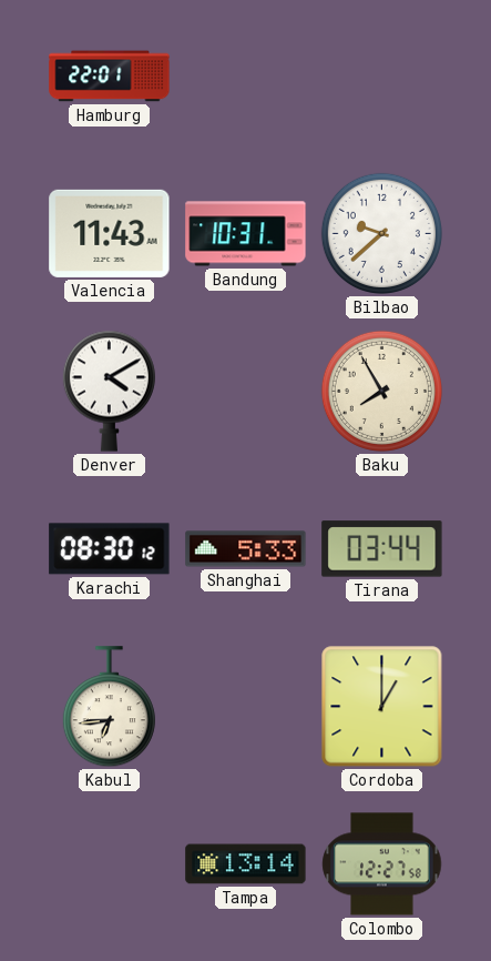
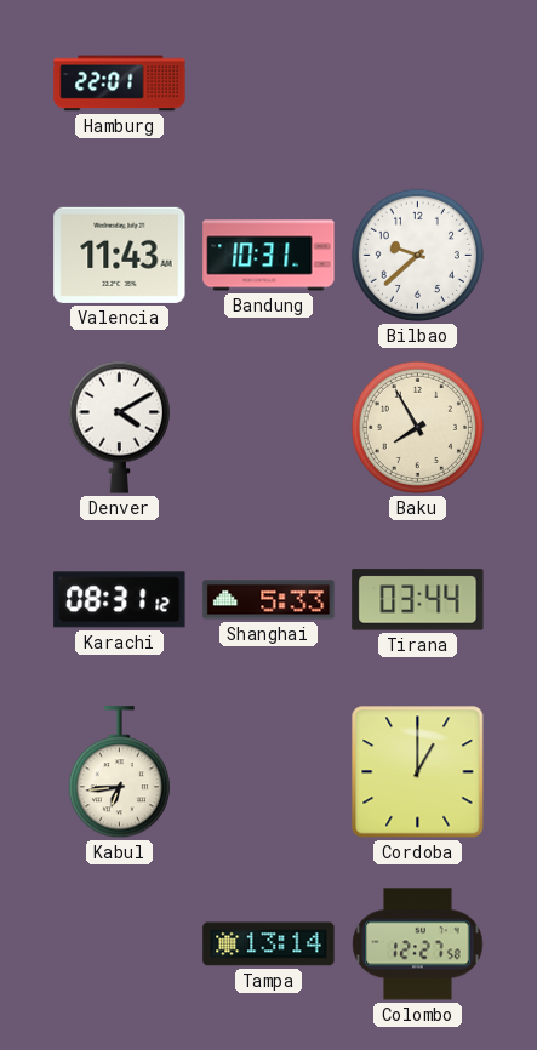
Karachi: 08:30 -> 08:31
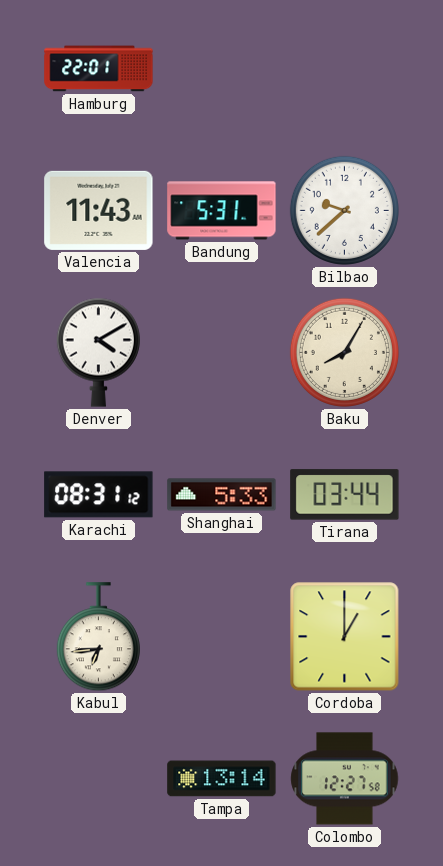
Bandung: 10:31 -> 5:31
Baku: 7:55 -> 8:05
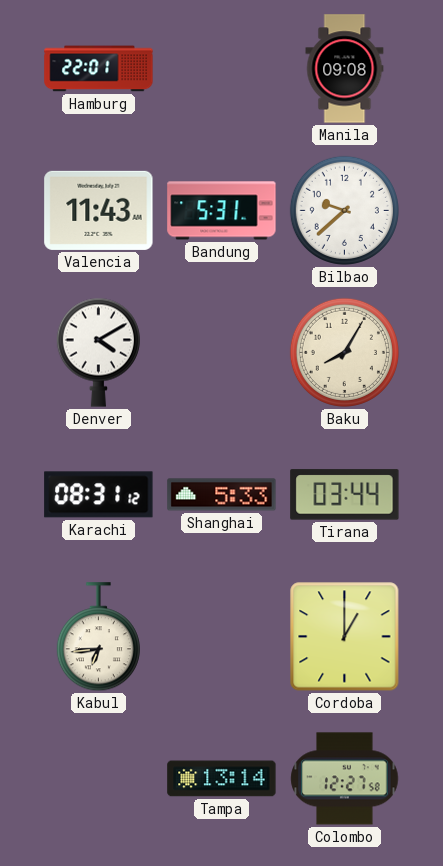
Manila: none -> 09:08
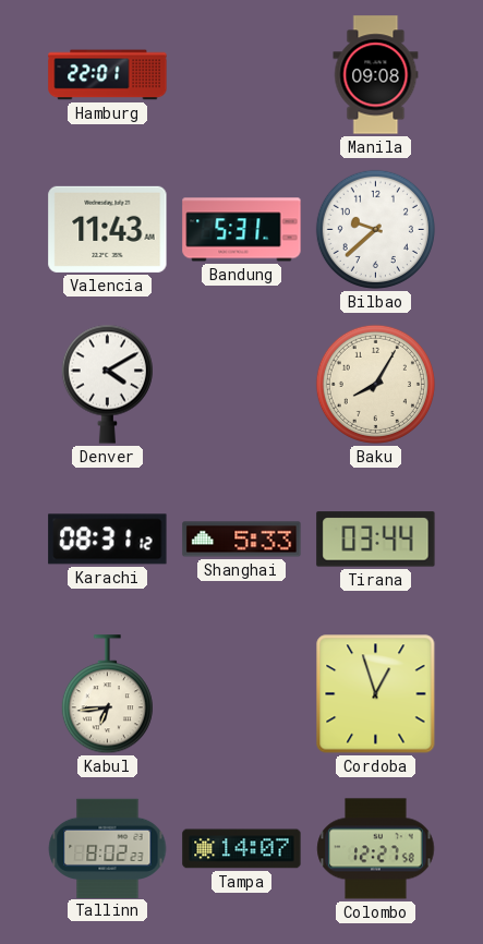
Cordoba: 1:00 -> 12:57
Tallinn: none -> 8:02
Tampa: 13:14 -> 14:07
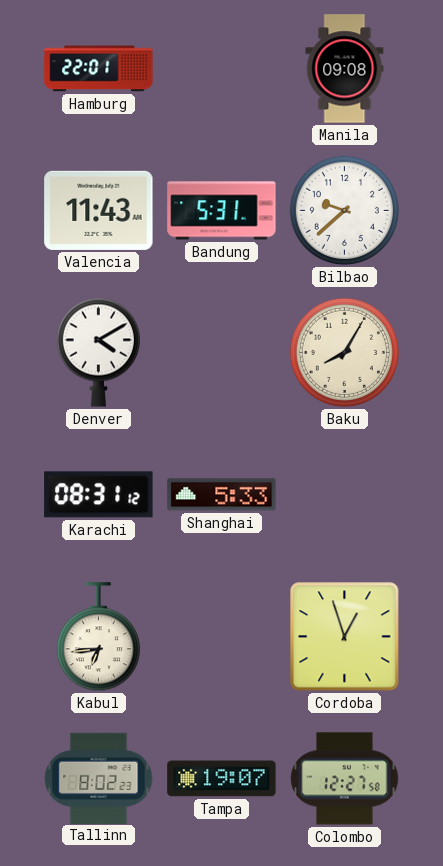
Tirana: 03:44 -> none
Tampa: 14:07 -> 19:07
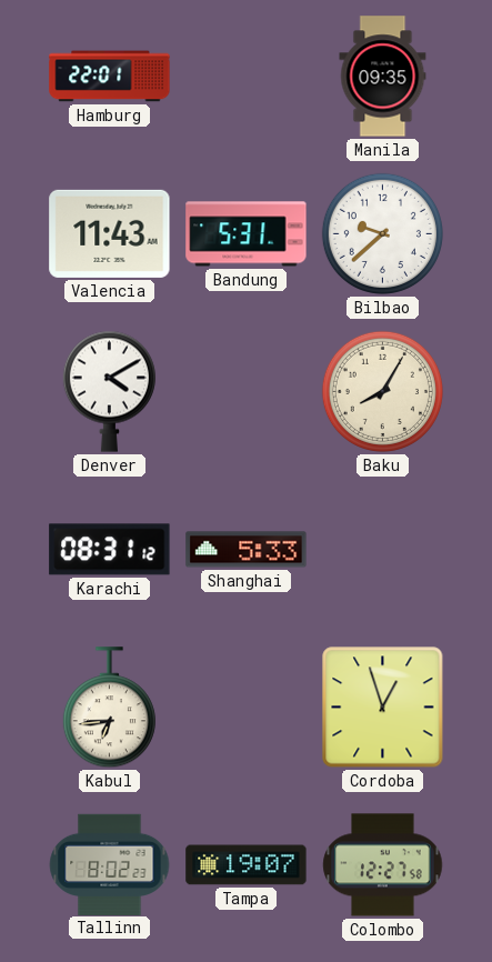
Manila: 09:08 -> 09:35
